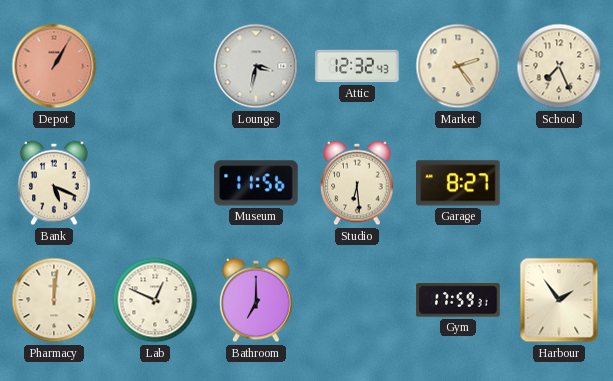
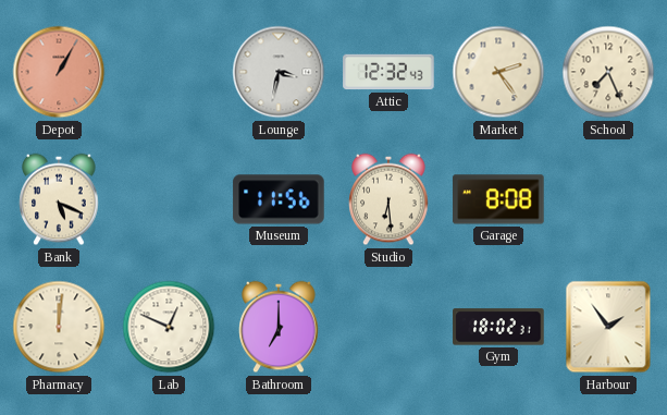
Garage: 8:27 -> 8:08
Gym: 17:59 -> 18:02
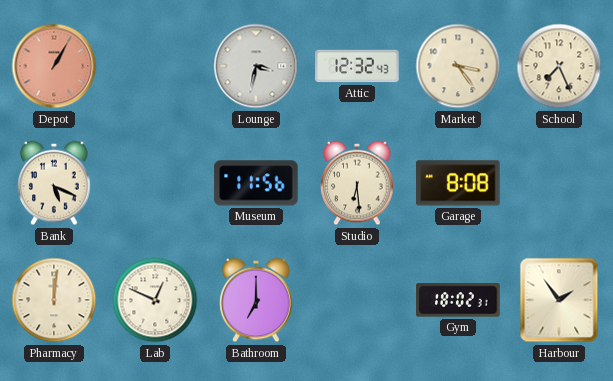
Market: 2:24 -> 3:24
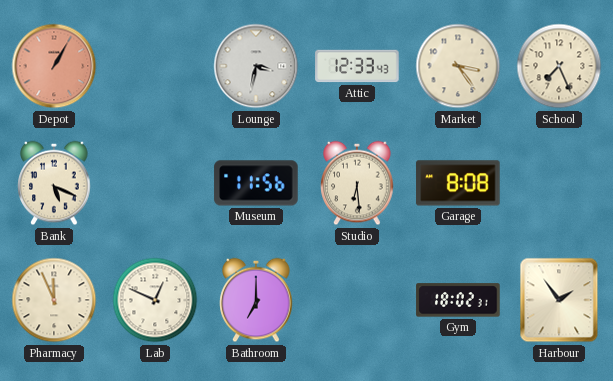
Attic: 12:32 -> 12:33
Pharmacy: 12:01 -> 11:56
